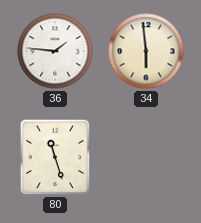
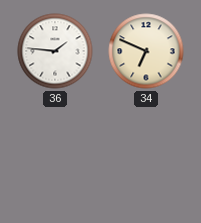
34: 5:59 -> 6:49
80: 11:27 -> none
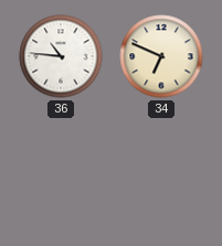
36: 1:46 -> 10:46
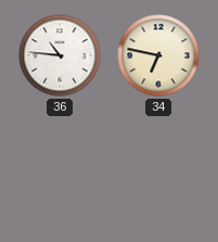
34: 6:49 -> 6:47
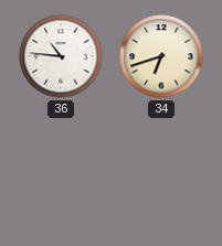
34: 6:47 -> 6:42
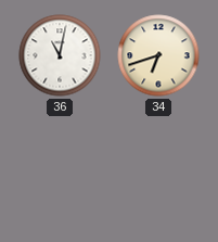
36: 10:46 -> 11:02
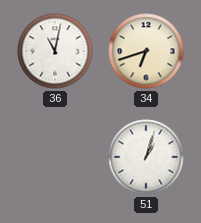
51: none -> 1:03
